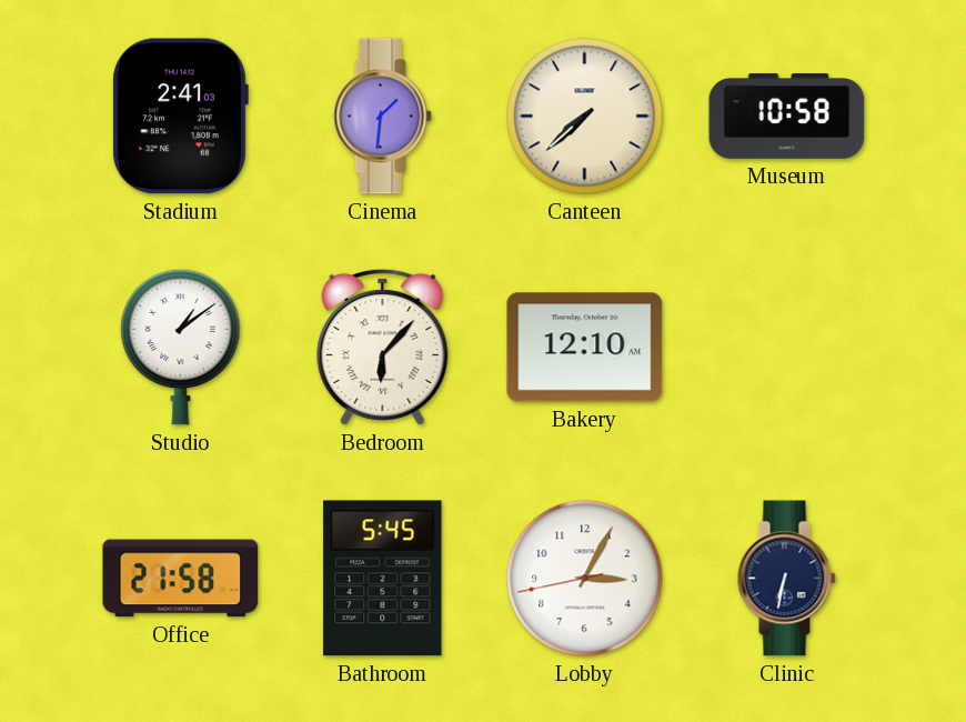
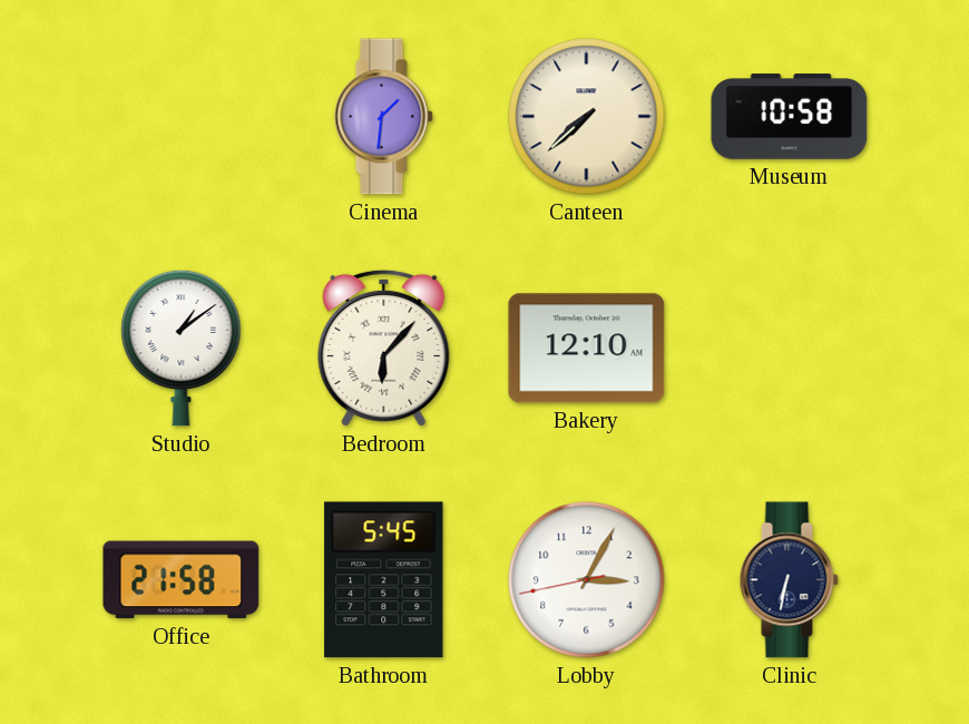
Stadium: 2:41 -> none
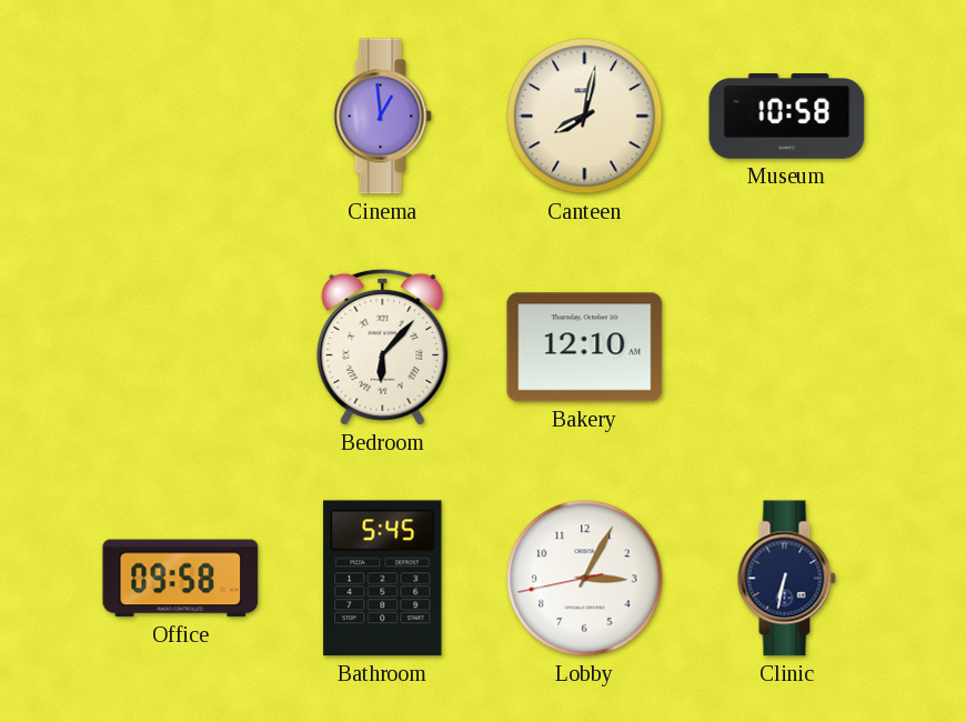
Cinema: 1:31 -> 12:59
Canteen: 7:38 -> 8:02
Studio: 1:09 -> none
Office: 21:58 -> 09:58
